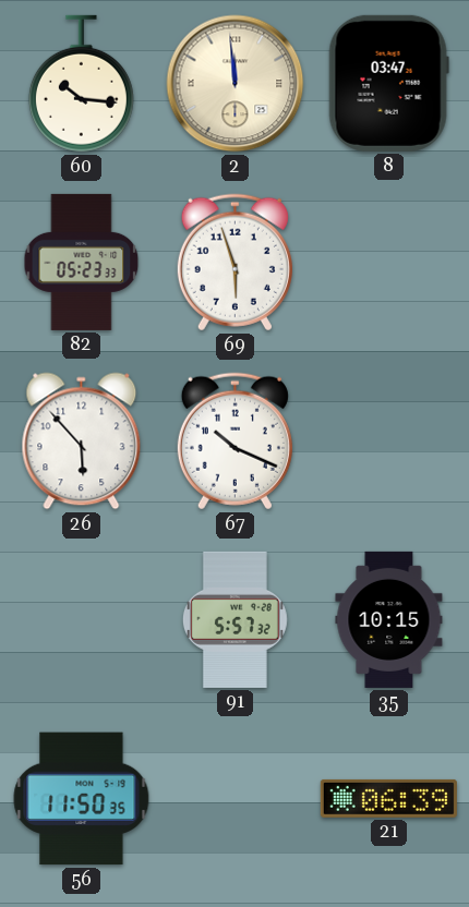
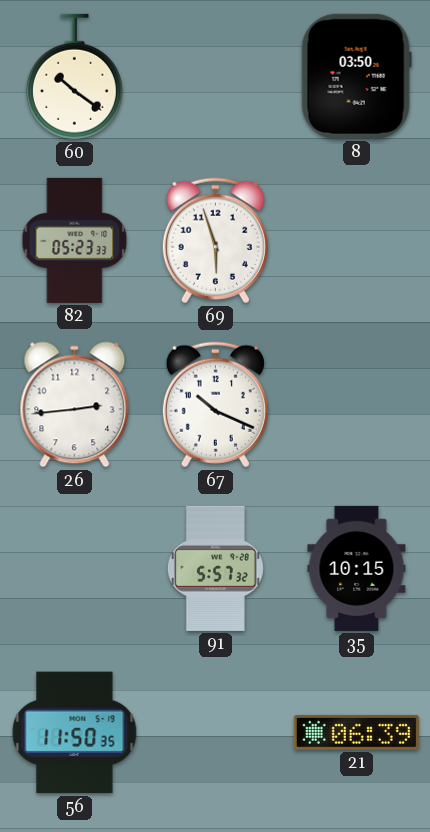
60: 10:16 -> 10:21
2: 11:59 -> none
8: 03:47 -> 03:50
26: 5:53 -> 2:44
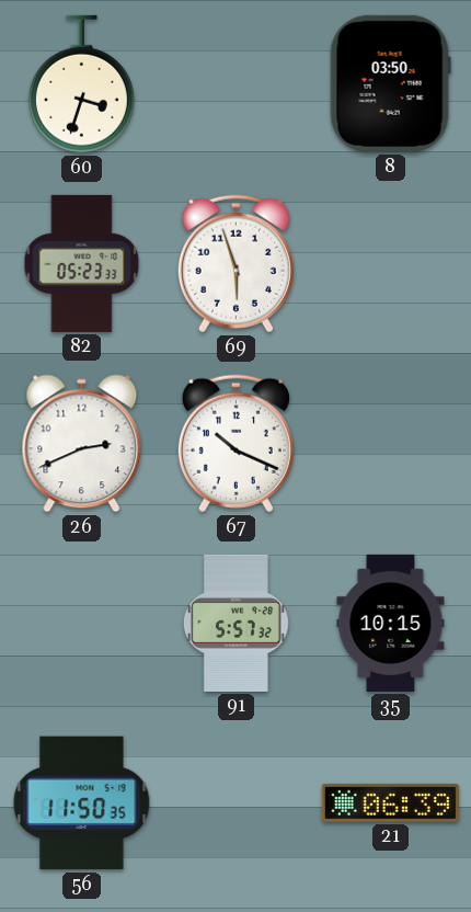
60: 10:21 -> 3:33
26: 2:44 -> 2:41
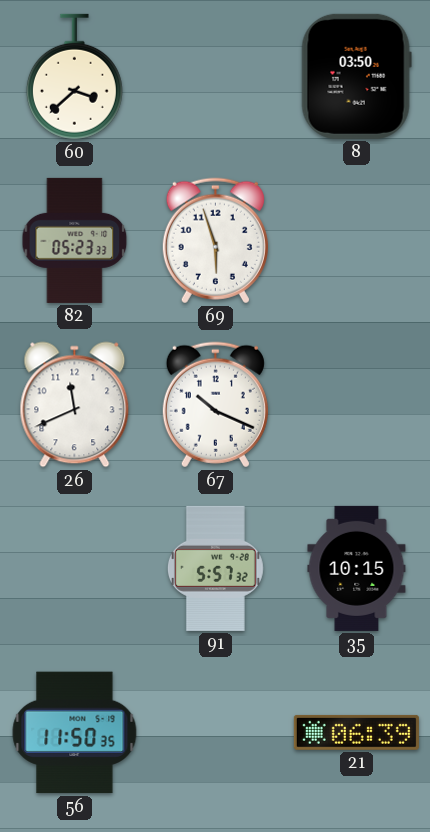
60: 3:33 -> 3:38
26: 2:41 -> 11:41
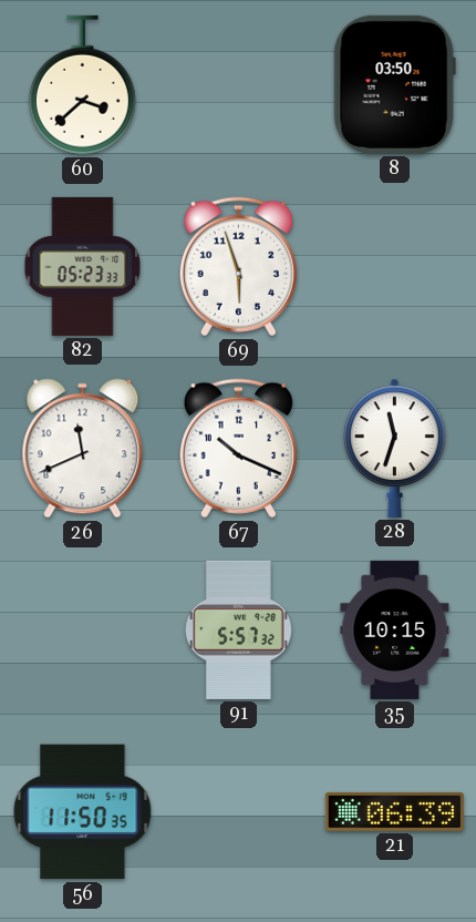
28: none -> 11:33
